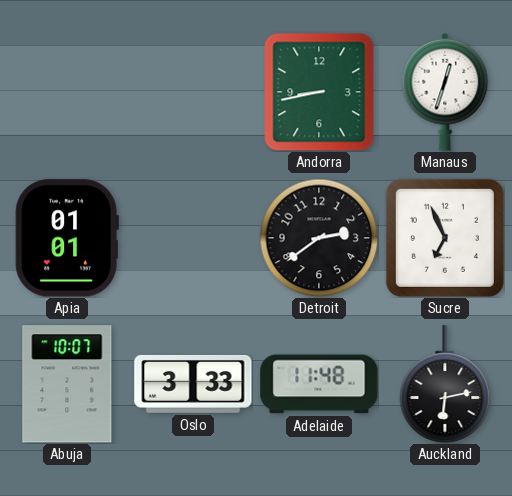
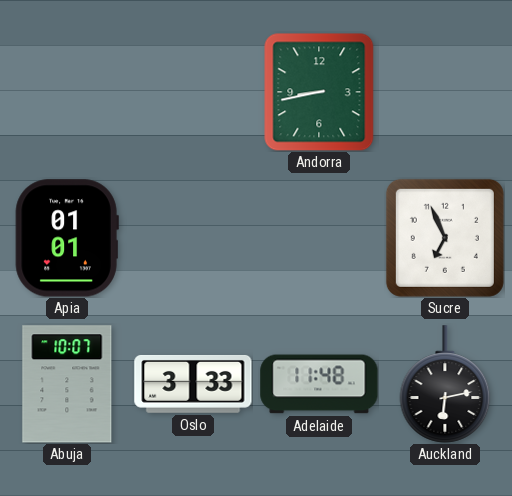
Manaus: 12:33 -> none
Detroit: 2:39 -> none
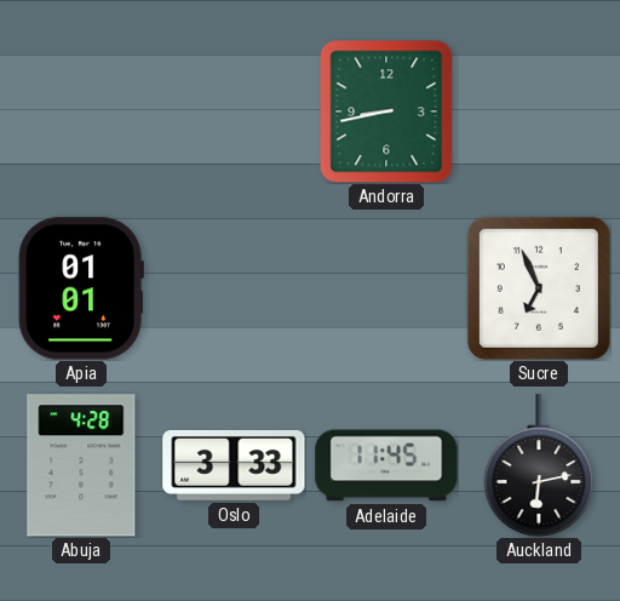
Abuja: 10:07 -> 4:28
Adelaide: 11:48 -> 11:45
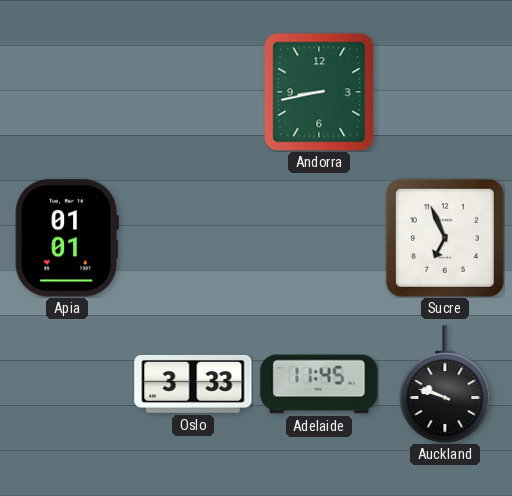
Abuja: 4:28 -> none
Auckland: 6:13 -> 9:48
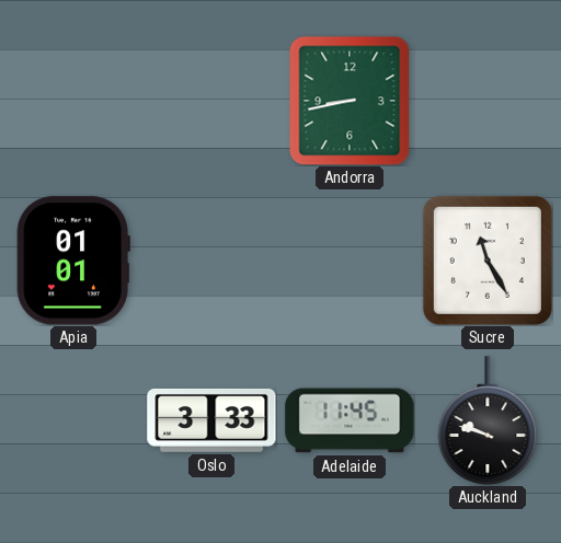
Sucre: 6:56 -> 11:25
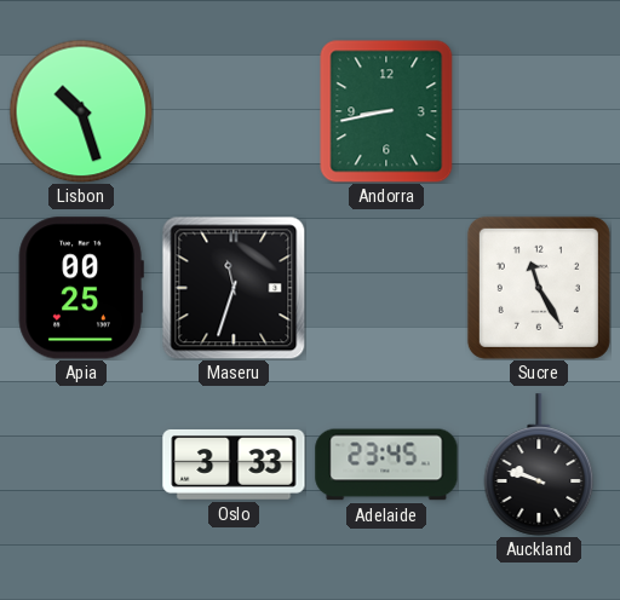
Lisbon: none -> 10:27
Apia: 01:01 -> 00:25
Maseru: none -> 11:33
Adelaide: 11:45 -> 23:45
